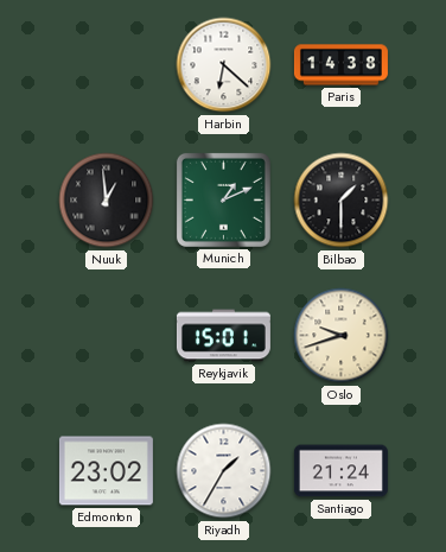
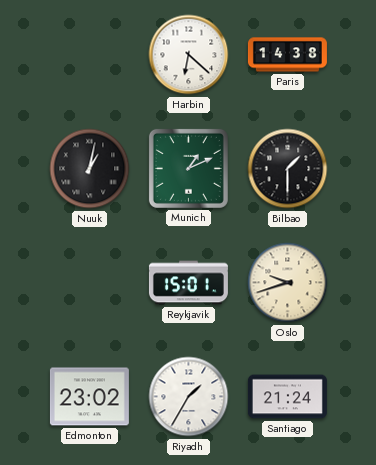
Nuuk: 12:59 -> 1:02
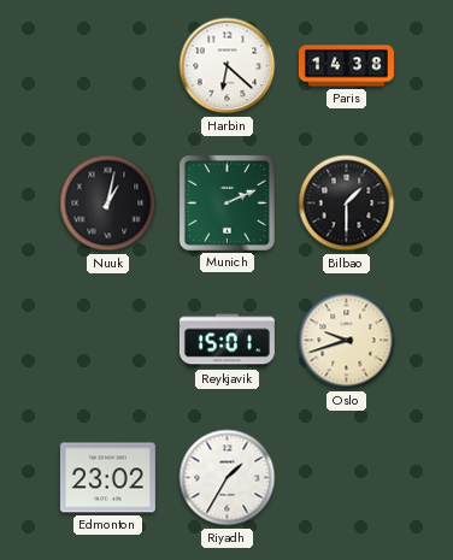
Munich: 1:11 -> 2:11
Santiago: 21:24 -> none
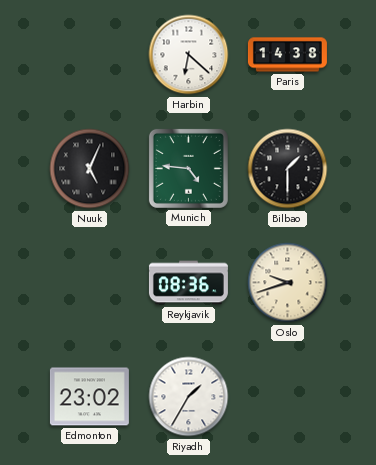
Nuuk: 1:02 -> 5:04
Munich: 2:11 -> 4:46
Reykjavik: 15:01 -> 08:36
